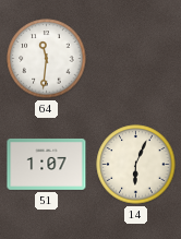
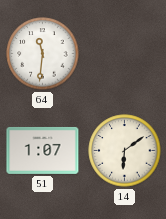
14: 6:04 -> 6:09
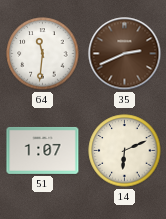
35: none -> 2:41
14: 6:09 -> 6:11
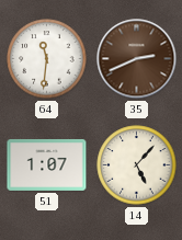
14: 6:11 -> 5:07
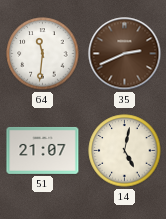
51: 1:07 -> 21:07
14: 5:07 -> 5:02
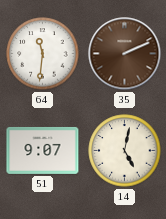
35: 2:41 -> 2:11
51: 21:07 -> 9:07
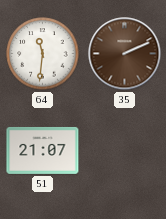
51: 9:07 -> 21:07
14: 5:02 -> none
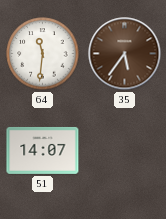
35: 2:11 -> 5:36
51: 21:07 -> 14:07
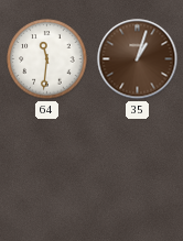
35: 5:36 -> 1:03
51: 14:07 -> none
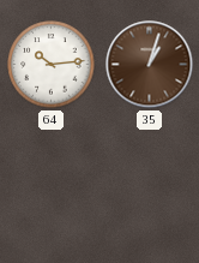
64: 11:31 -> 10:14
